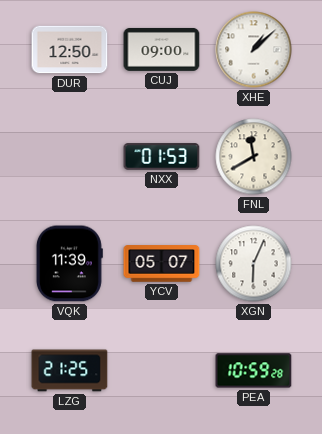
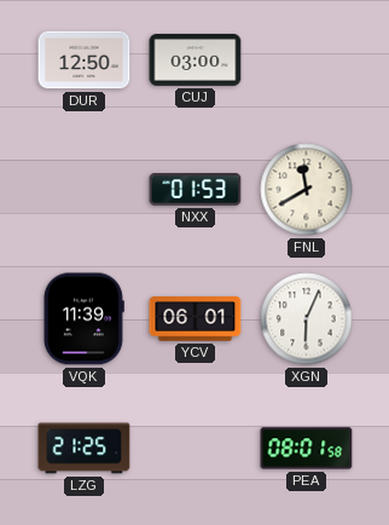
CUJ: 09:00 -> 03:00
XHE: 1:08 -> none
YCV: 05:07 -> 06:01
PEA: 10:59 -> 08:01
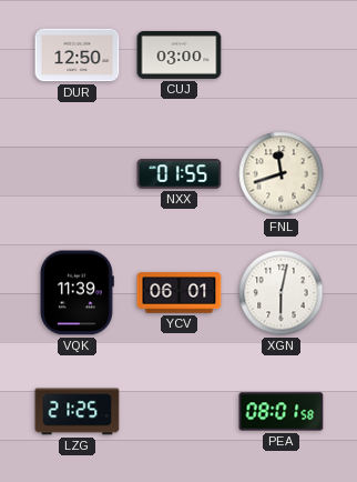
NXX: 01:53 -> 01:55
FNL: 11:40 -> 11:42
XGN: 6:04 -> 6:02
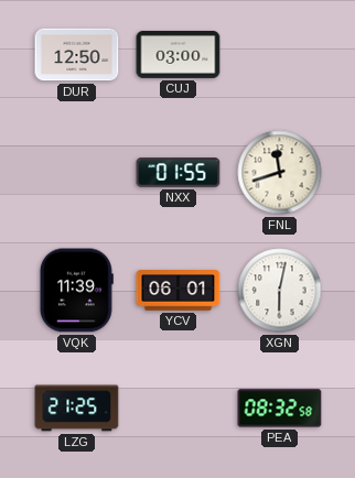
PEA: 08:01 -> 08:32
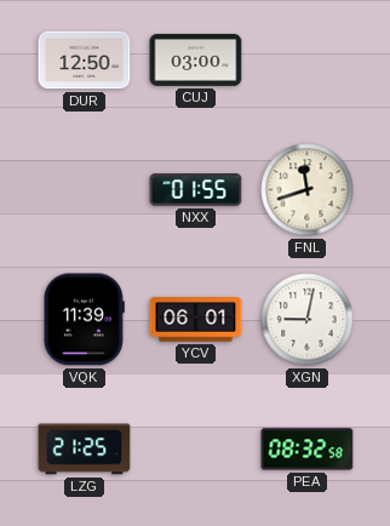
XGN: 6:02 -> 9:02
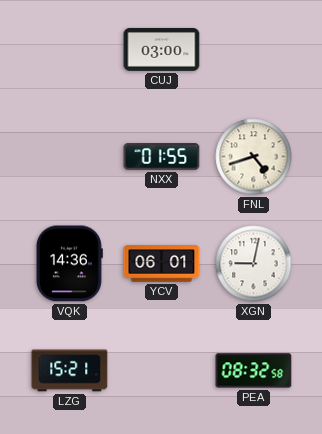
DUR: 12:50 -> none
FNL: 11:42 -> 4:42
VQK: 11:39 -> 14:36
LZG: 21:25 -> 15:21
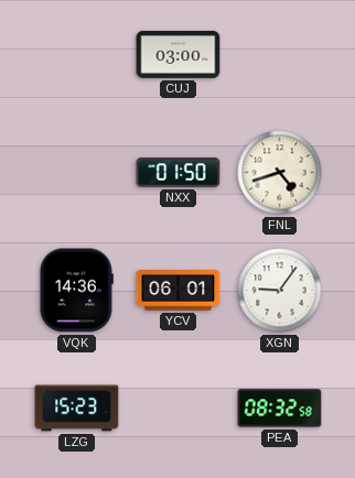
NXX: 01:55 -> 01:50
XGN: 9:02 -> 9:06
LZG: 15:21 -> 15:23
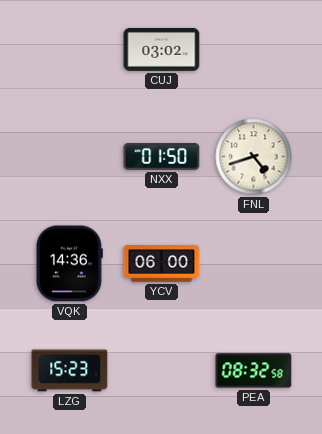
CUJ: 03:00 -> 03:02
YCV: 06:01 -> 06:00
XGN: 9:06 -> none
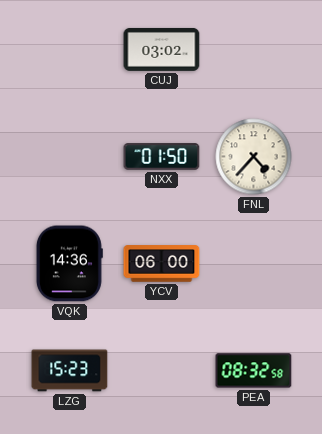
FNL: 4:42 -> 4:37
